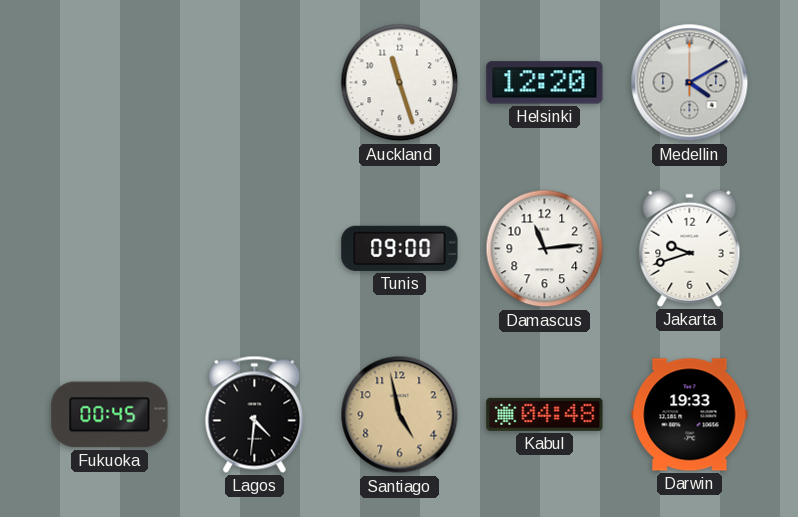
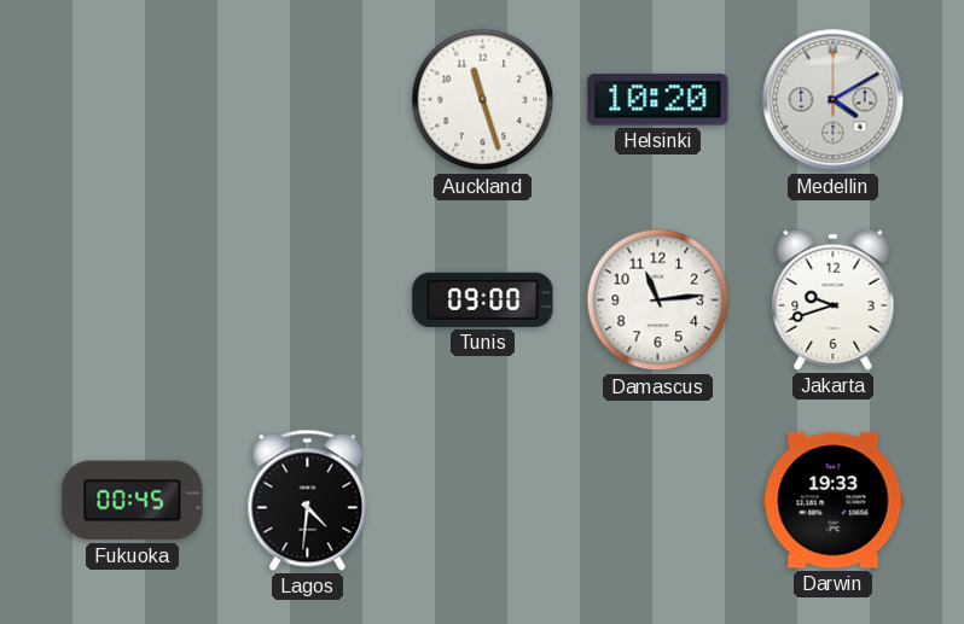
Helsinki: 12:20 -> 10:20
Santiago: 4:58 -> none
Kabul: 04:48 -> none
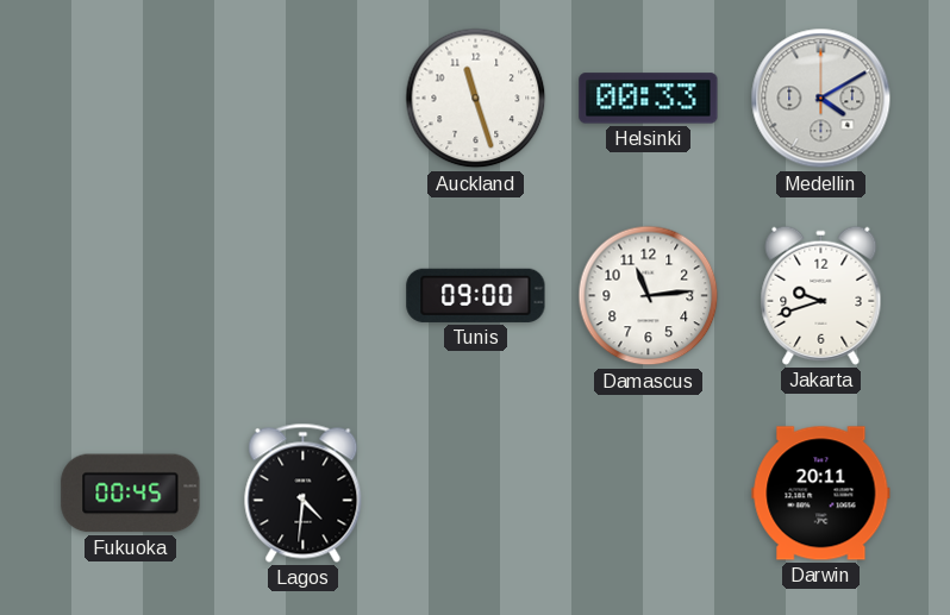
Helsinki: 10:20 -> 00:33
Darwin: 19:33 -> 20:11
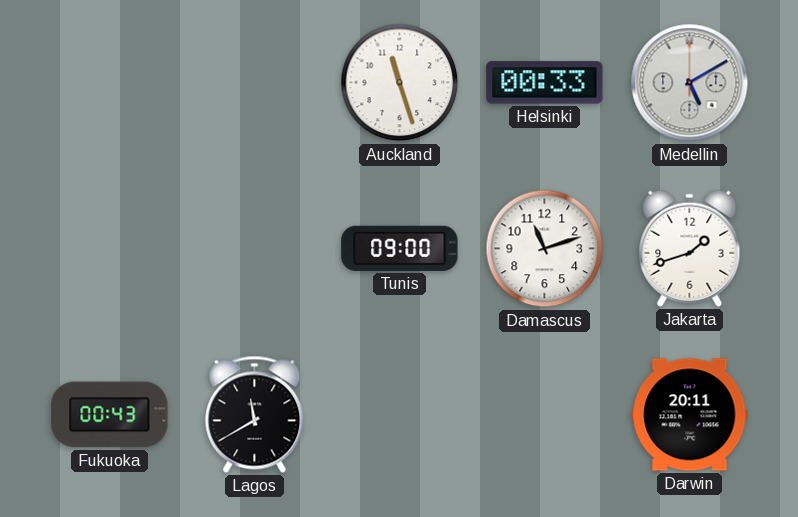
Medellin: 4:10 -> 5:10
Damascus: 11:14 -> 11:12
Jakarta: 9:42 -> 1:42
Fukuoka: 00:45 -> 00:43
Lagos: 4:31 -> 11:40
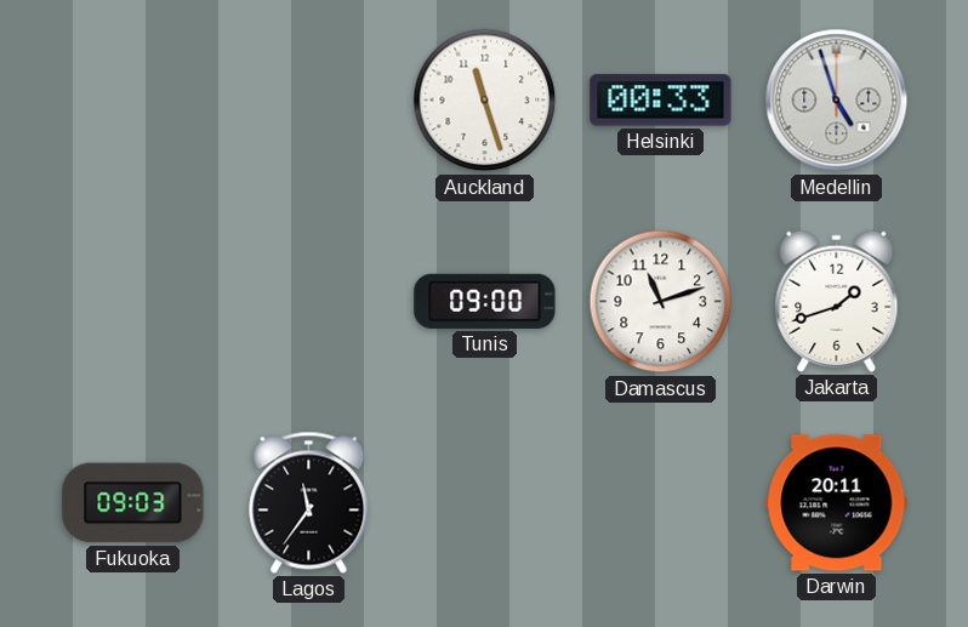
Medellin: 5:10 -> 4:57
Fukuoka: 00:43 -> 09:03
Lagos: 11:40 -> 11:36
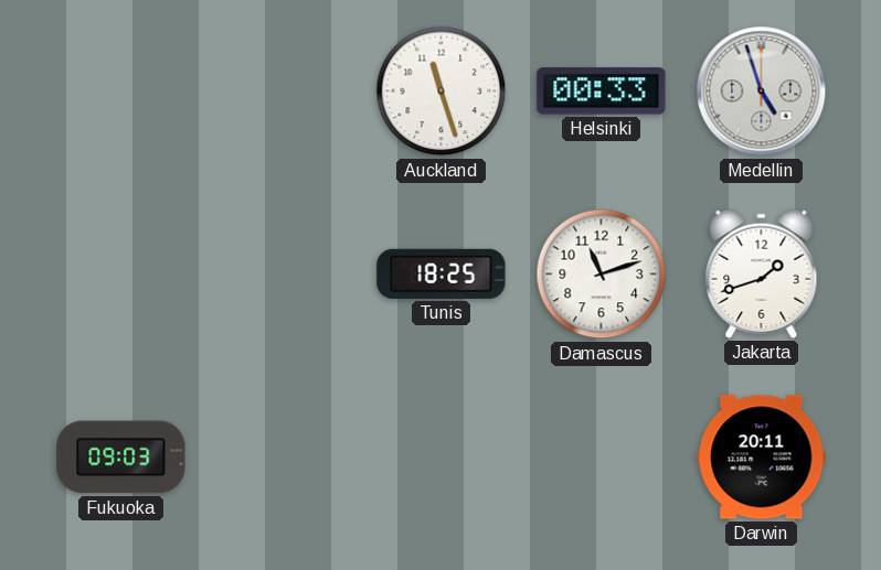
Tunis: 09:00 -> 18:25
Lagos: 11:36 -> none
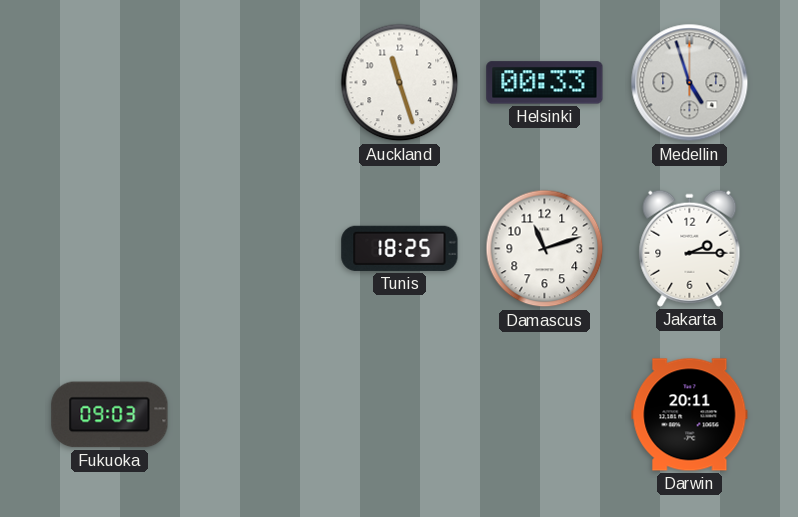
Jakarta: 1:42 -> 2:15
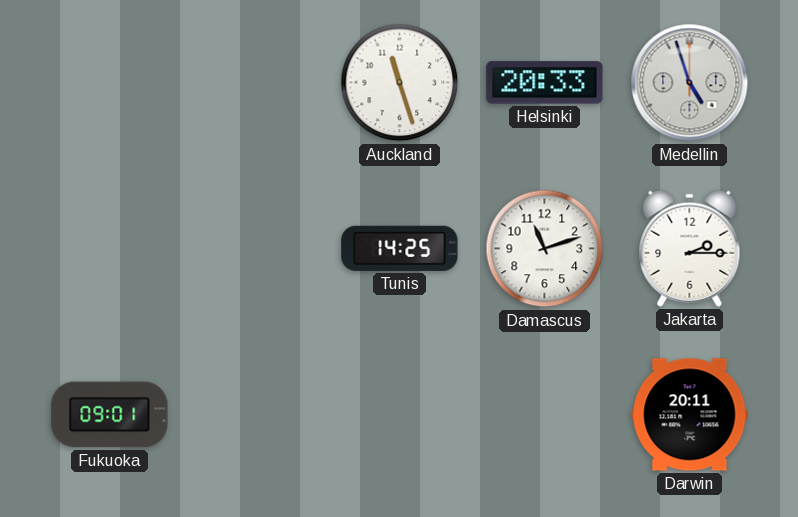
Helsinki: 00:33 -> 20:33
Tunis: 18:25 -> 14:25
Fukuoka: 09:03 -> 09:01
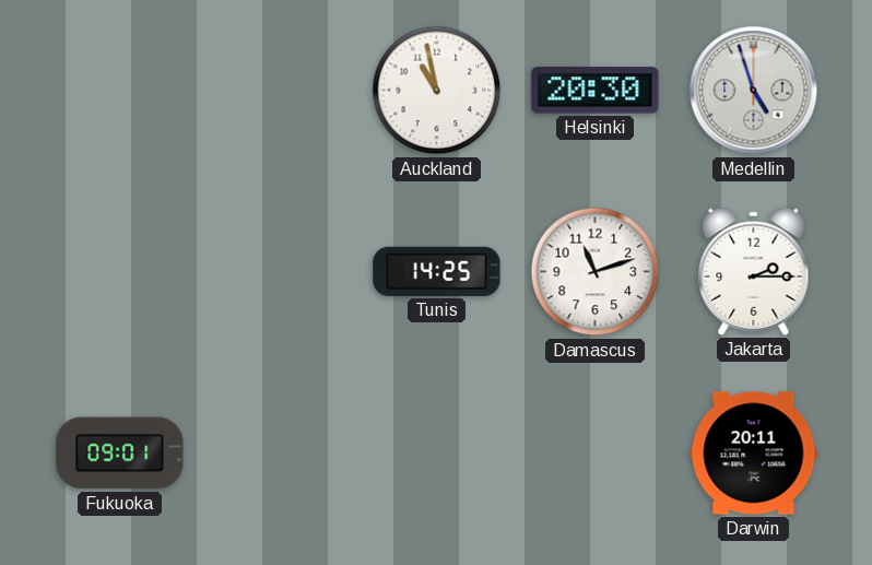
Auckland: 11:27 -> 10:58
Helsinki: 20:33 -> 20:30
